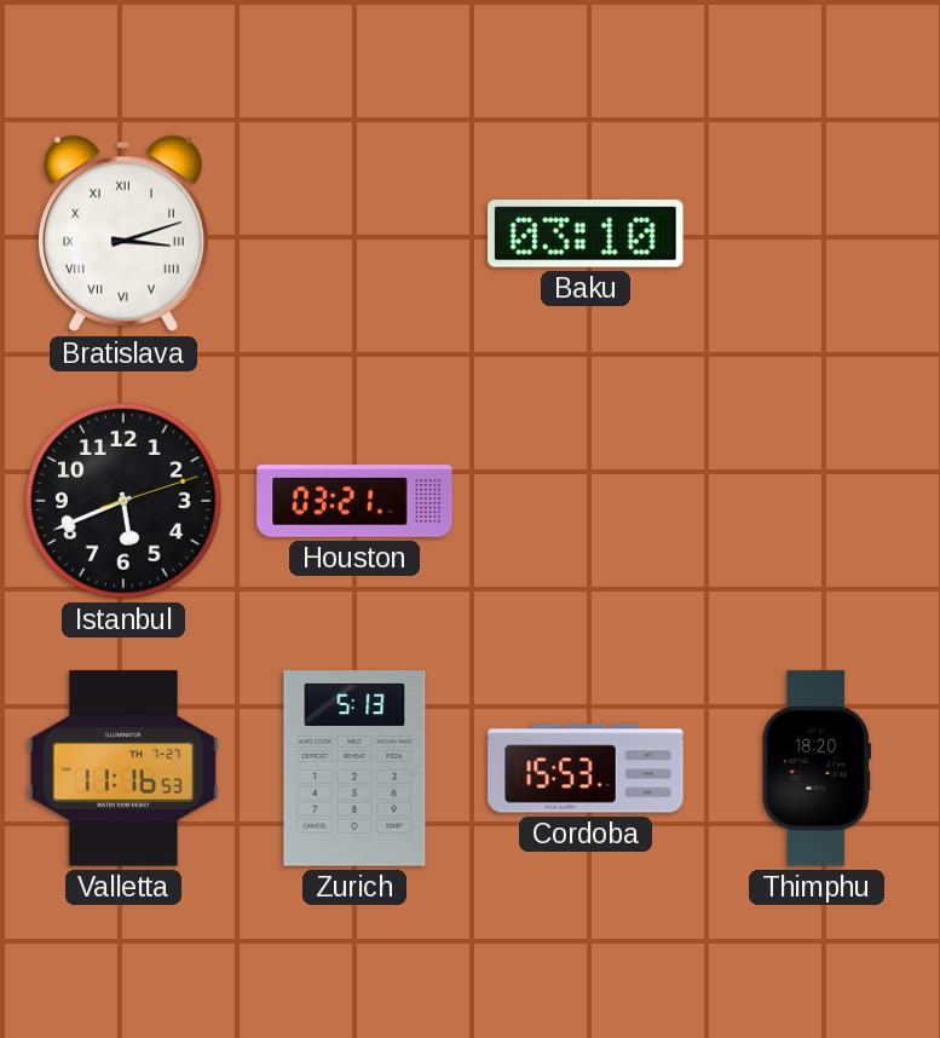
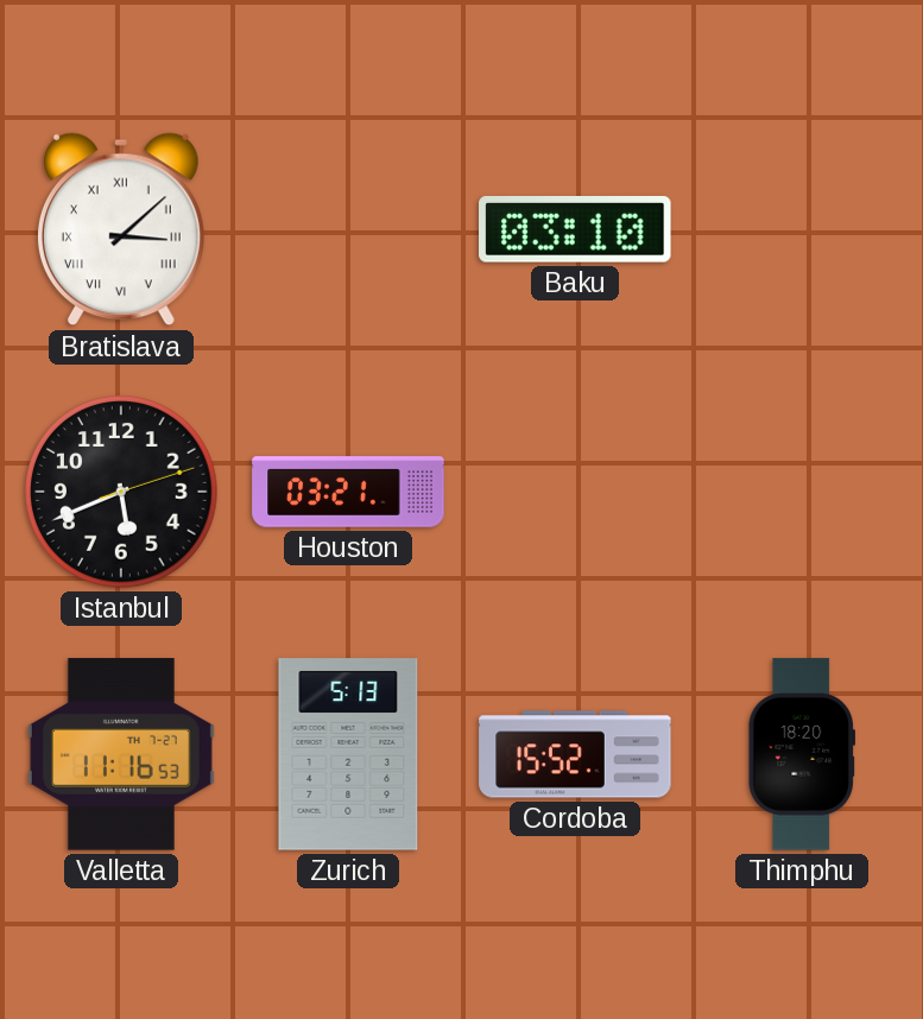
Bratislava: 3:12 -> 3:08
Cordoba: 15:53 -> 15:52
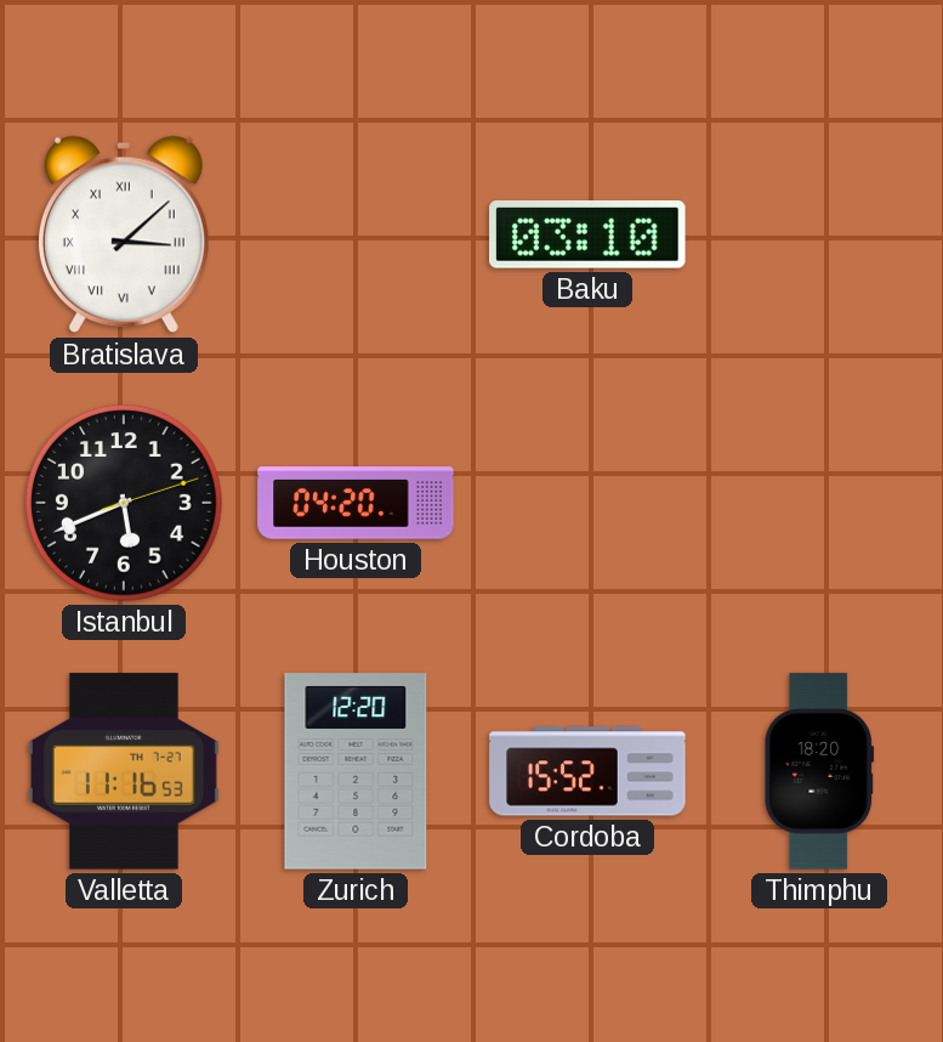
Houston: 03:21 -> 04:20
Zurich: 5:13 -> 12:20
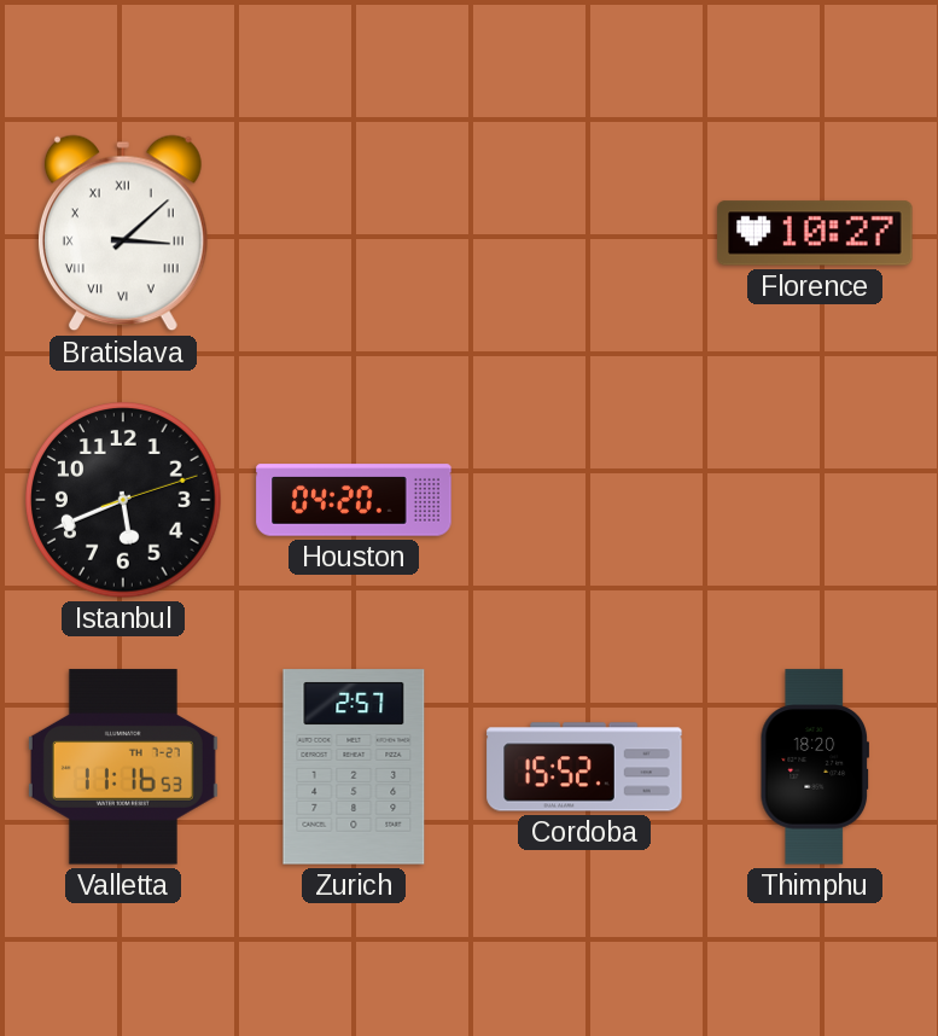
Baku: 03:10 -> none
Florence: none -> 10:27
Zurich: 12:20 -> 2:57
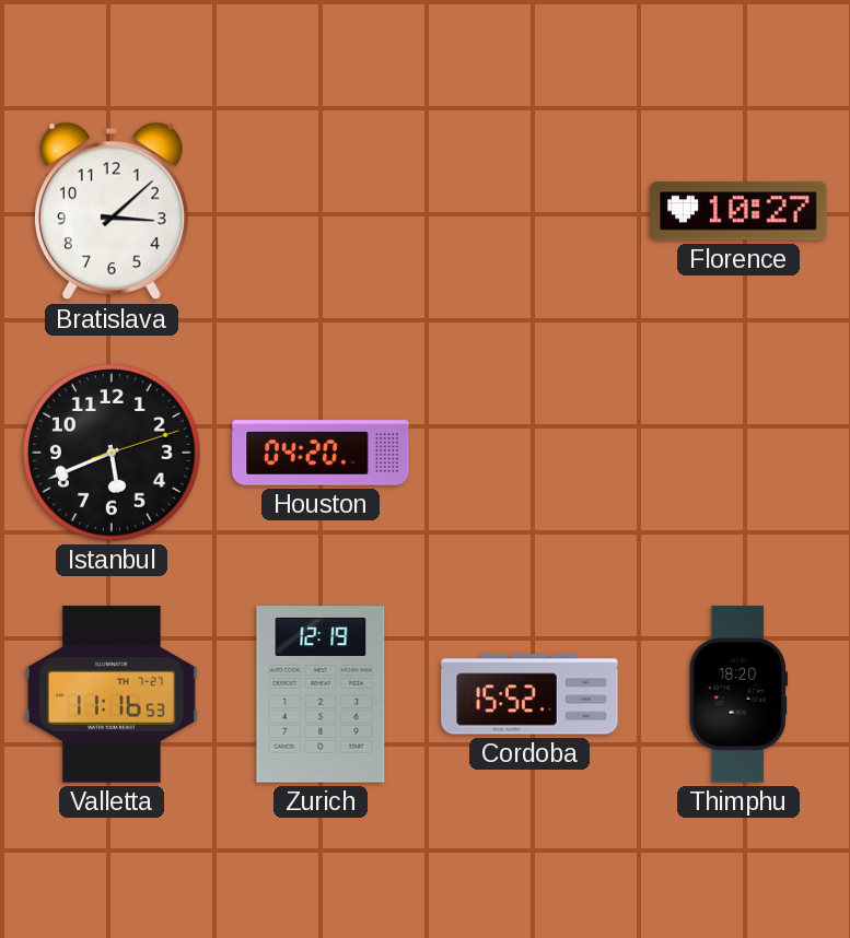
Bratislava numerals: Roman -> Arabic
Zurich: 2:57 -> 12:19
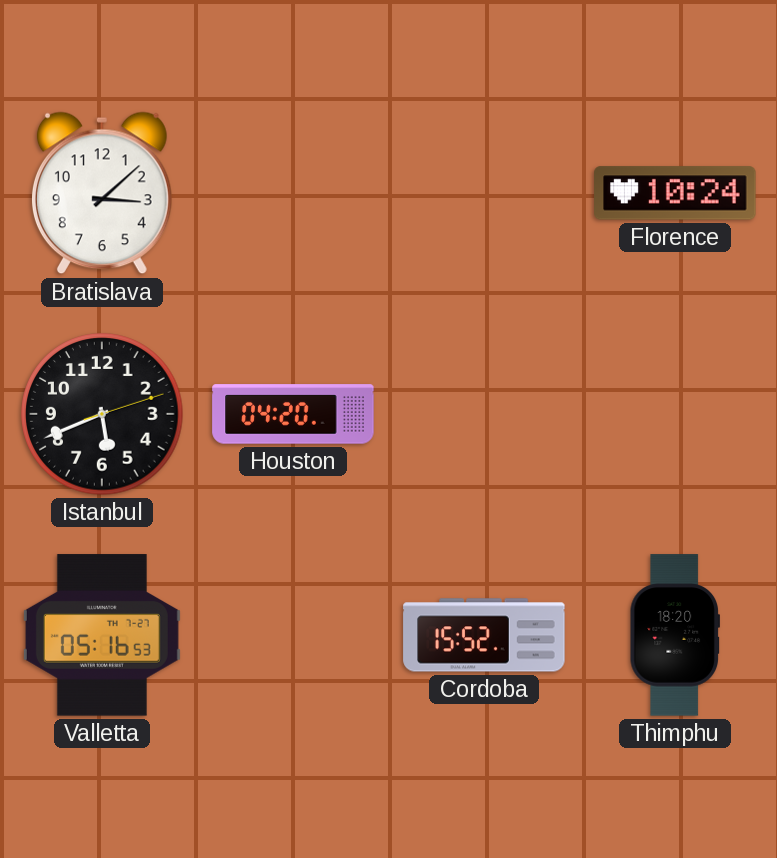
Florence: 10:27 -> 10:24
Valletta: 11:16 -> 05:16
Zurich: 12:19 -> none
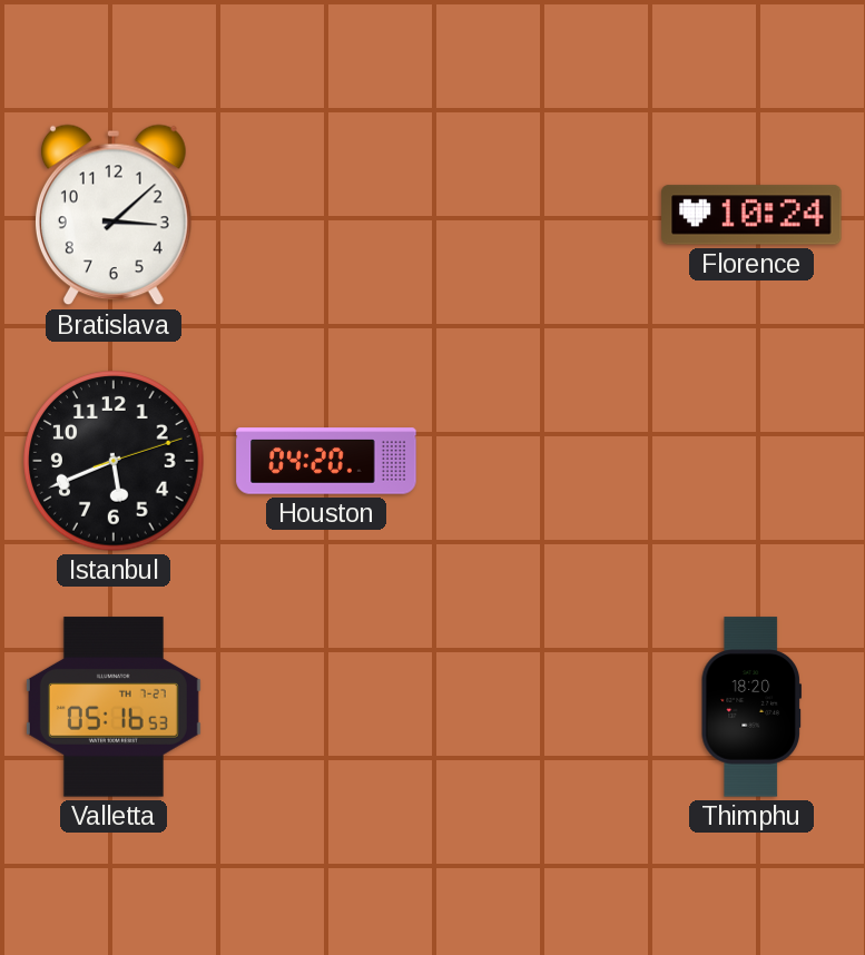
Cordoba: 15:52 -> none
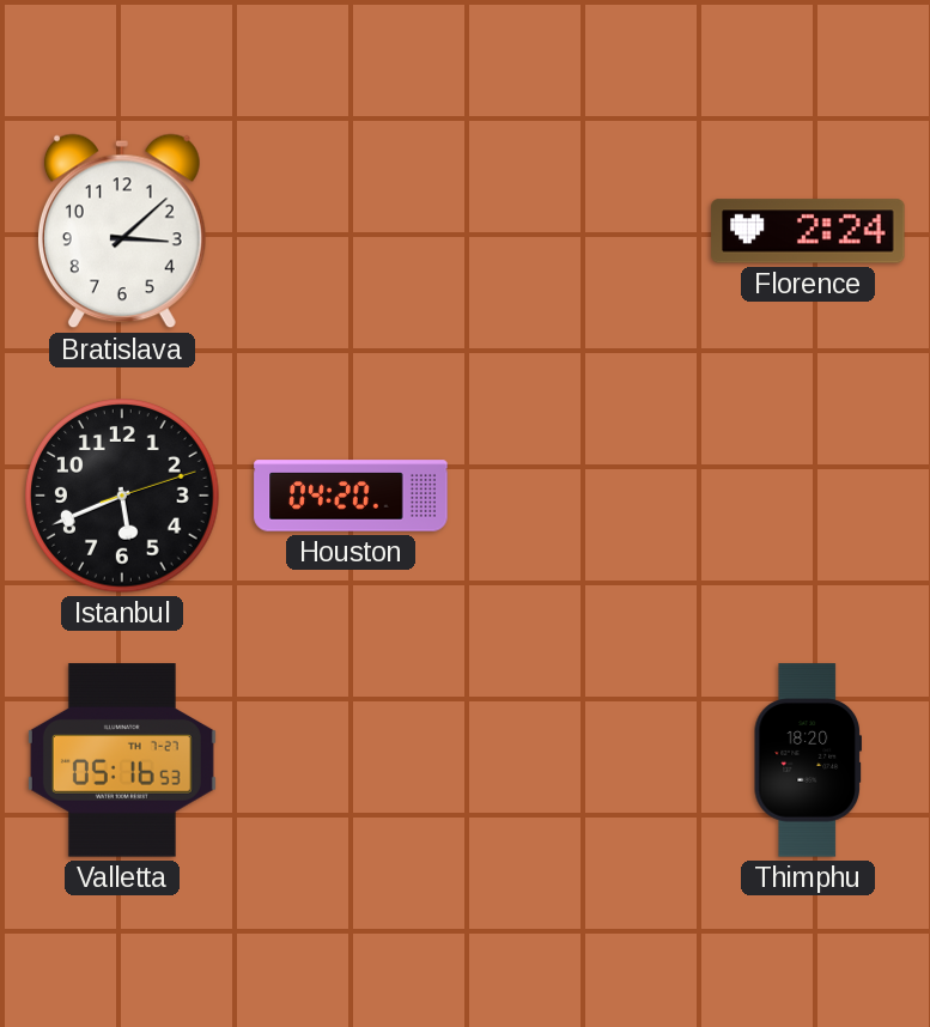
Florence: 10:24 -> 2:24
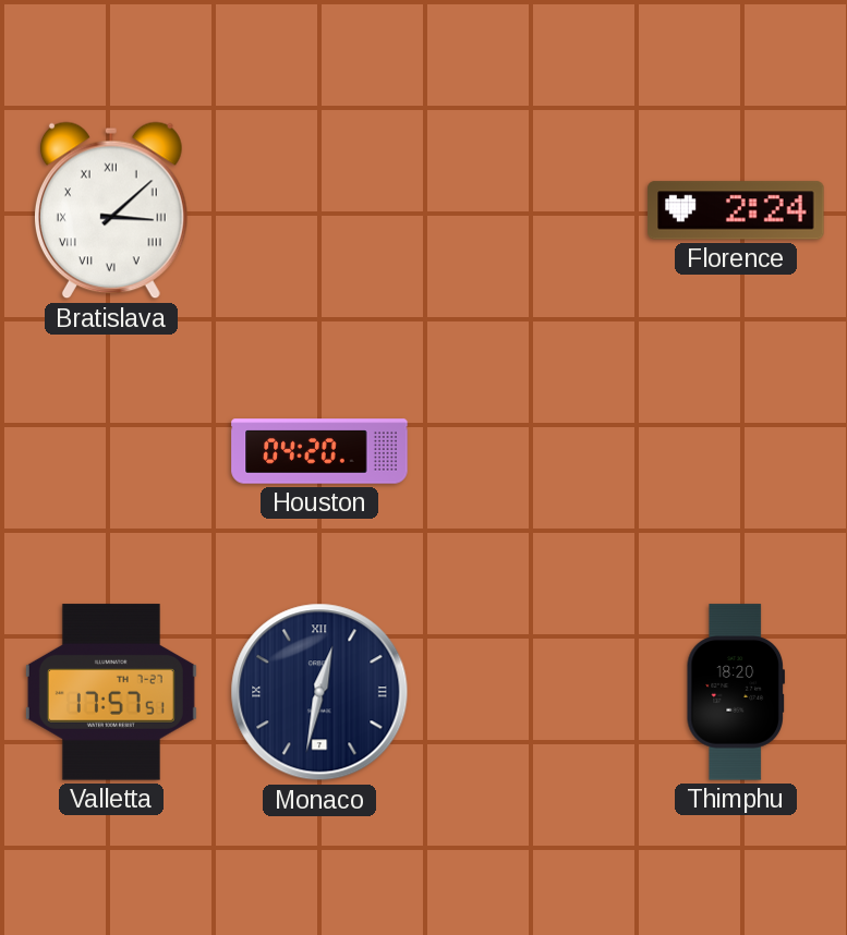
Bratislava numerals: Arabic -> Roman
Istanbul: 5:41 -> none
Valletta: 05:16 -> 17:57
Monaco: none -> 12:32
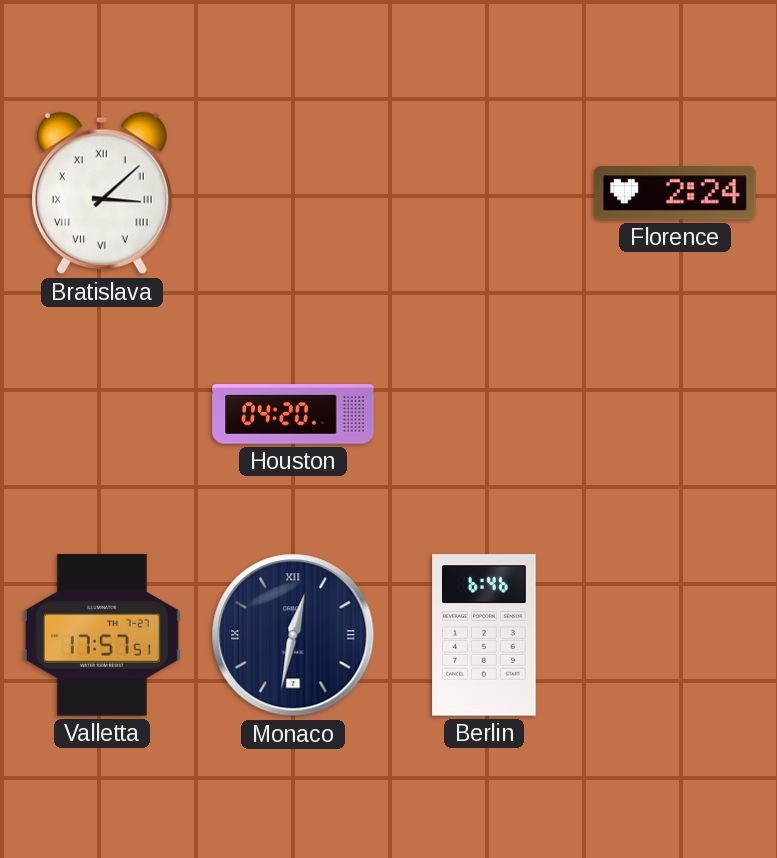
Berlin: none -> 6:46
Thimphu: 18:20 -> none
